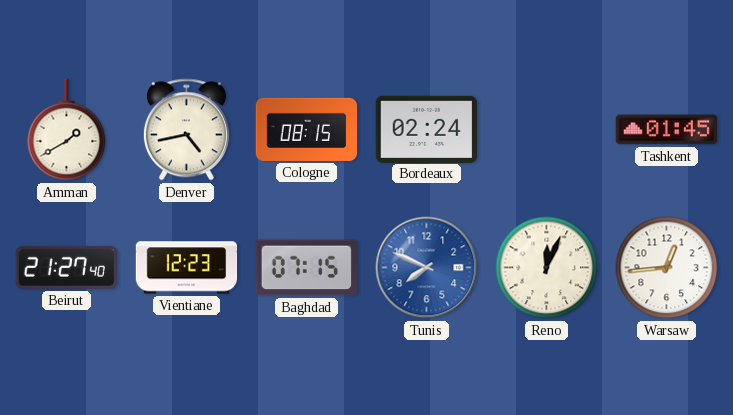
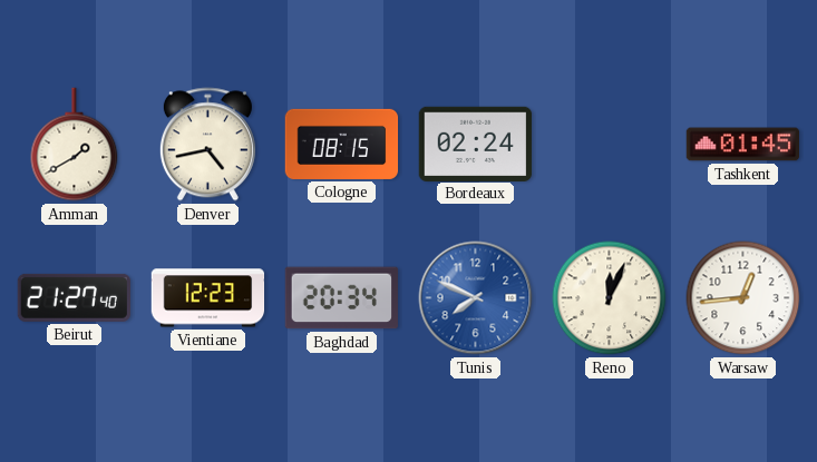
Baghdad: 07:15 -> 20:34
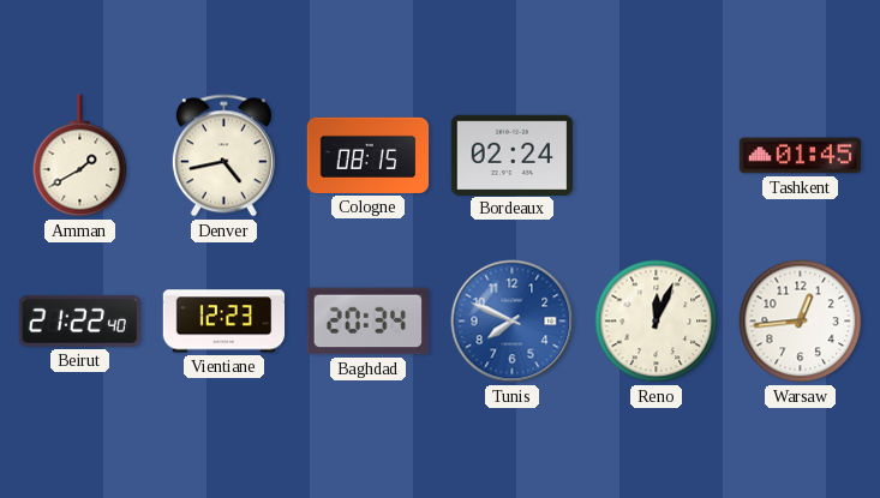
Beirut: 21:27 -> 21:22
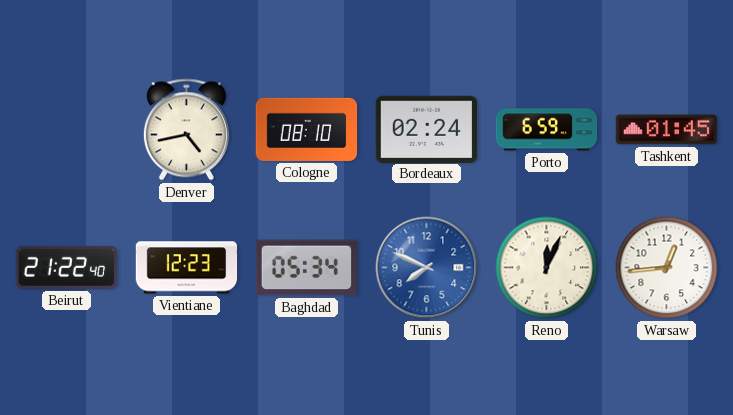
Amman: 1:40 -> none
Cologne: 08:15 -> 08:10
Porto: none -> 6:59
Baghdad: 20:34 -> 05:34
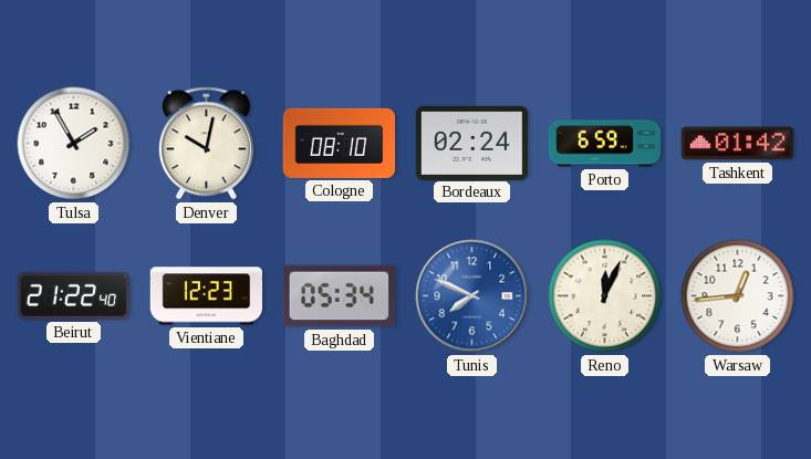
Tulsa: none -> 1:55
Denver: 4:43 -> 10:02
Tashkent: 01:45 -> 01:42
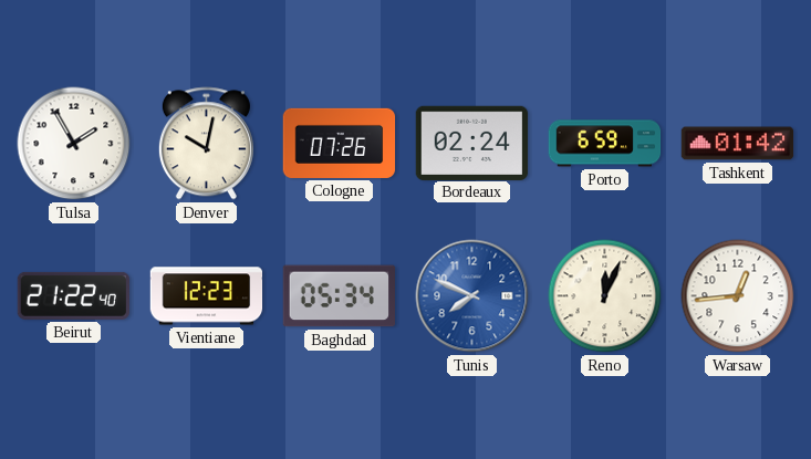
Cologne: 08:10 -> 07:26
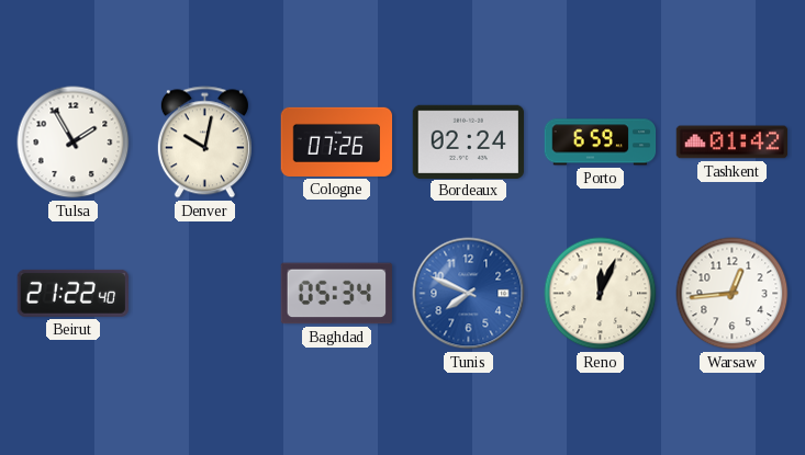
Vientiane: 12:23 -> none
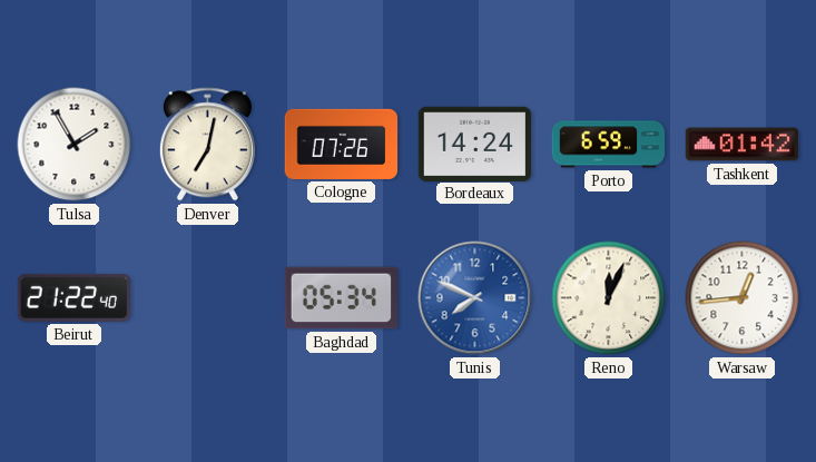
Denver: 10:02 -> 7:02
Bordeaux: 02:24 -> 14:24
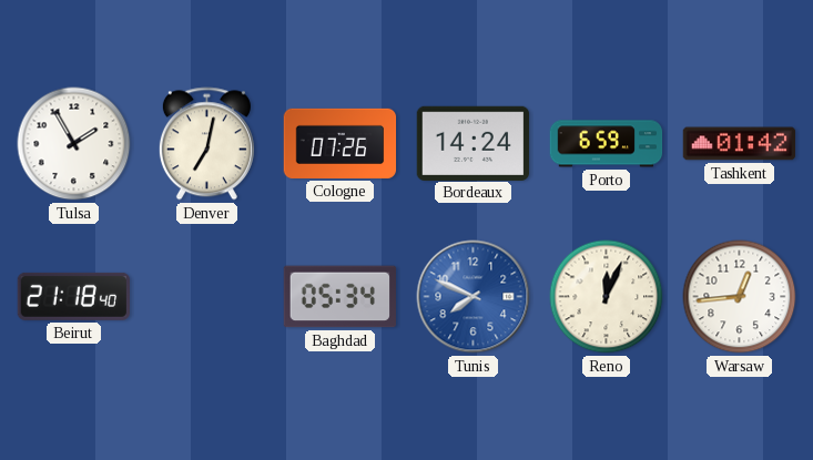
Beirut: 21:22 -> 21:18
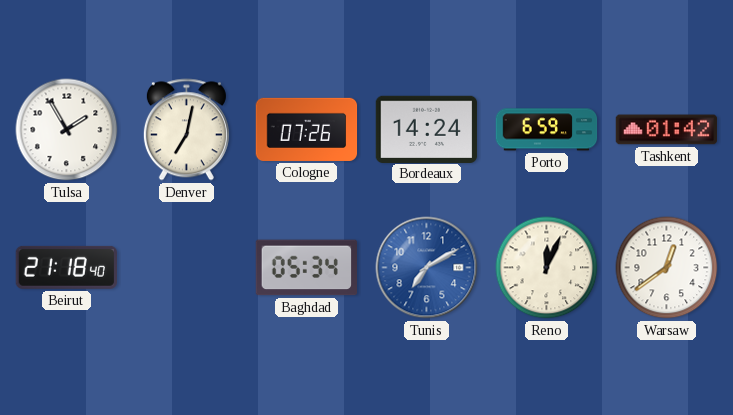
Tunis: 7:49 -> 7:10
Warsaw: 12:44 -> 12:39
